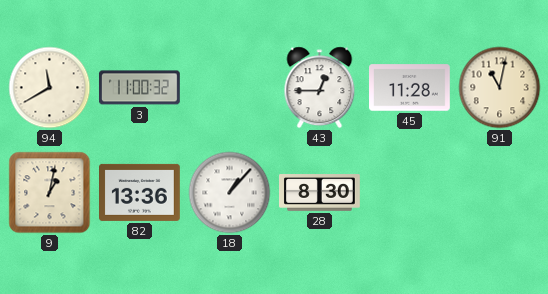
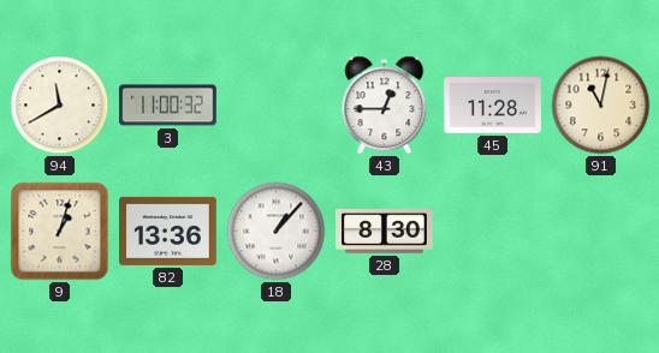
9: 1:02 -> 1:03
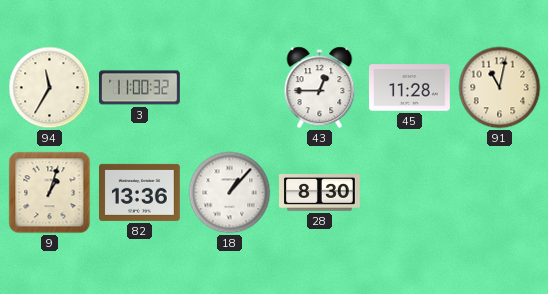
94: 11:40 -> 11:35
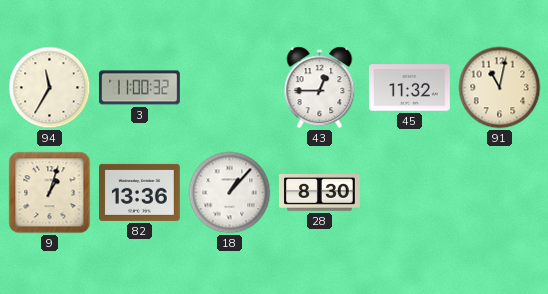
45: 11:28 -> 11:32
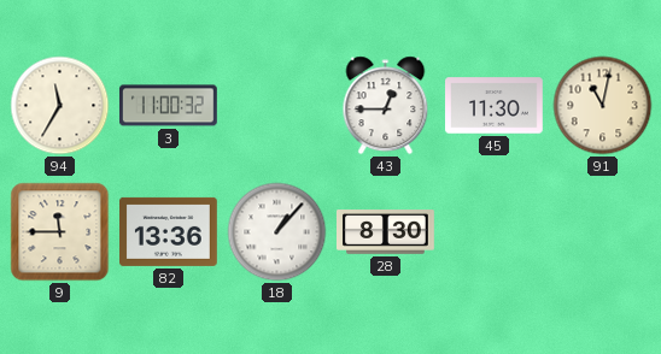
45: 11:32 -> 11:30
9: 1:03 -> 11:45
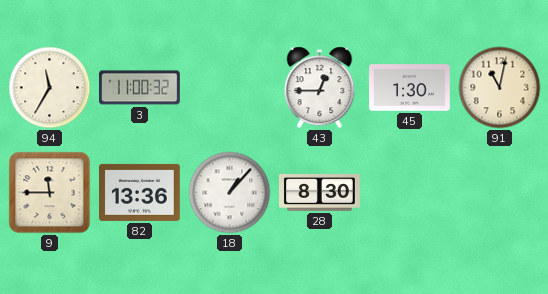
45: 11:30 -> 1:30
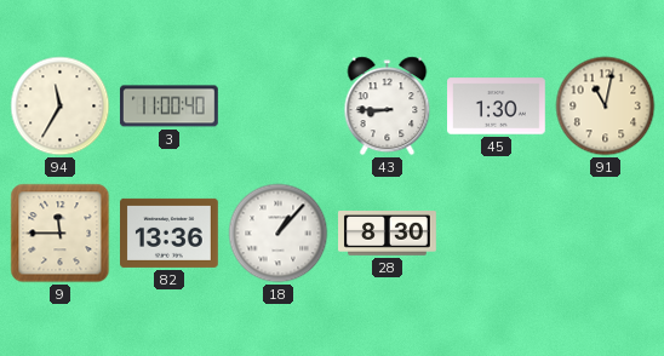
3: 11:00:32 -> 11:00:40
43: 12:45 -> 8:45
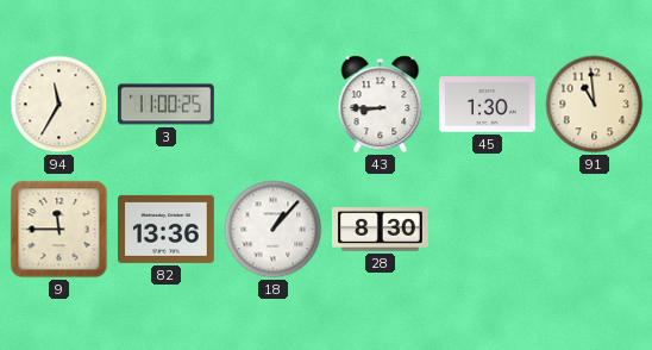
3: 11:00:40 -> 11:00:25
91: 11:02 -> 10:59
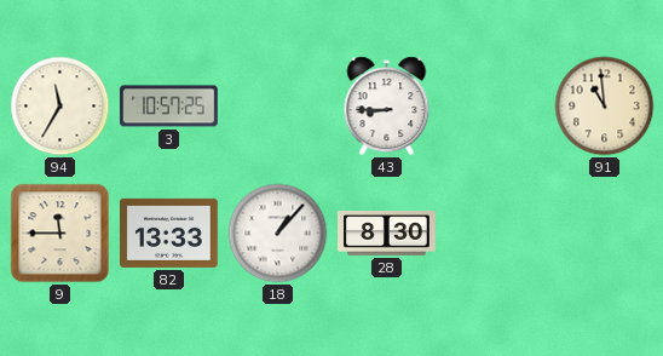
3: 11:00 -> 10:57
45: 1:30 -> none
82: 13:36 -> 13:33
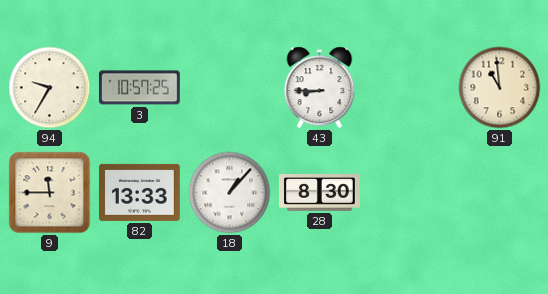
94: 11:35 -> 9:35
